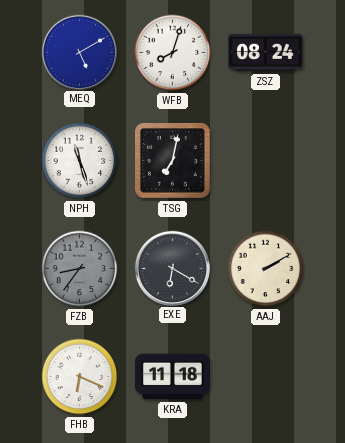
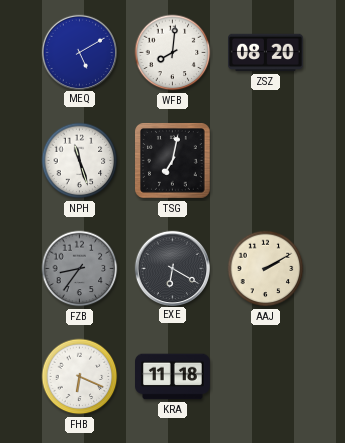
WFB: 8:03 -> 8:01
ZSZ: 08:24 -> 08:20
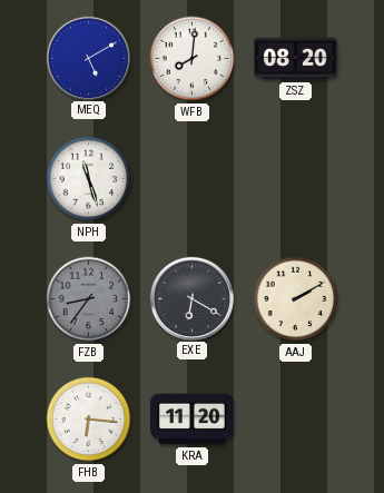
TSG: 7:02 -> none
FHB: 6:19 -> 6:16
KRA: 11:18 -> 11:20
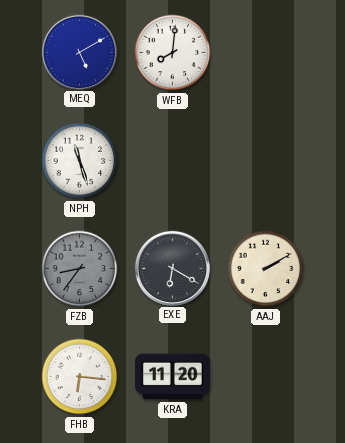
ZSZ: 08:20 -> none
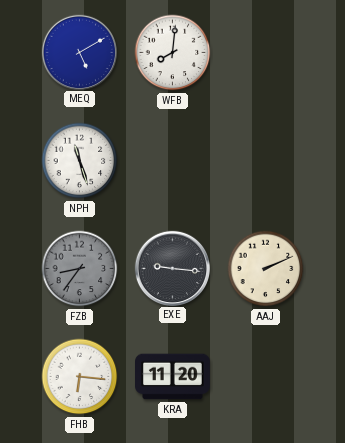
EXE: 6:20 -> 9:16
AAJ: 2:10 -> 2:11
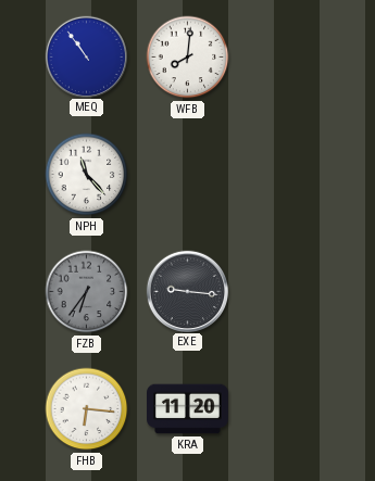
MEQ: 5:10 -> 10:54
NPH: 11:27 -> 11:23
FZB: 8:36 -> 6:36
AAJ: 2:11 -> none
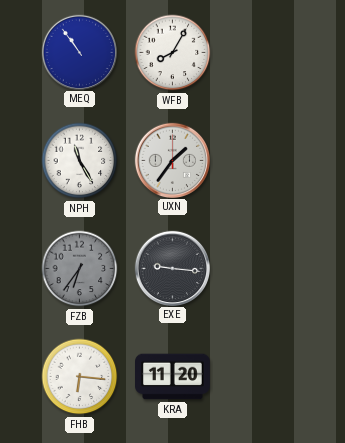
WFB: 8:01 -> 8:05
NPH: 11:23 -> 11:25
UXN: none -> 1:36
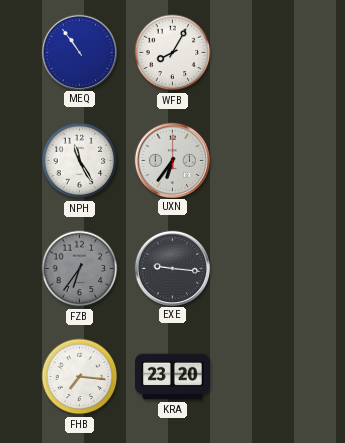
UXN: 1:36 -> 6:36
FHB: 6:16 -> 7:16
KRA: 11:20 -> 23:20
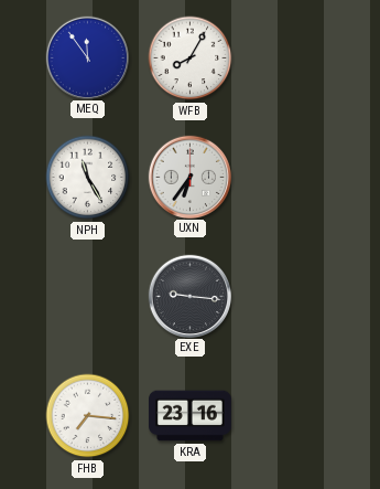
MEQ: 10:54 -> 11:54
FZB: 6:36 -> none
KRA: 23:20 -> 23:16
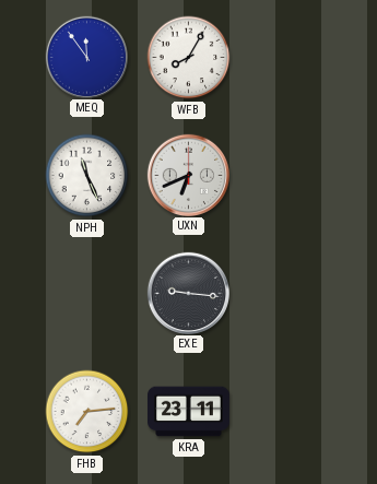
NPH: 11:25 -> 11:26
UXN: 6:36 -> 6:41
FHB: 7:16 -> 7:14
KRA: 23:16 -> 23:11
